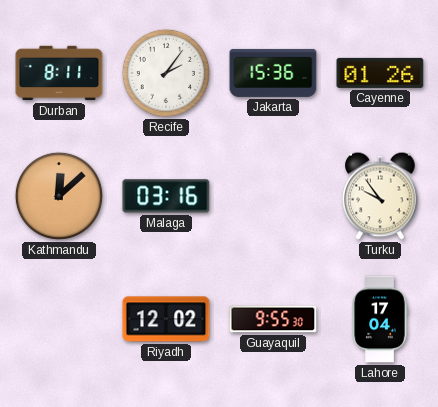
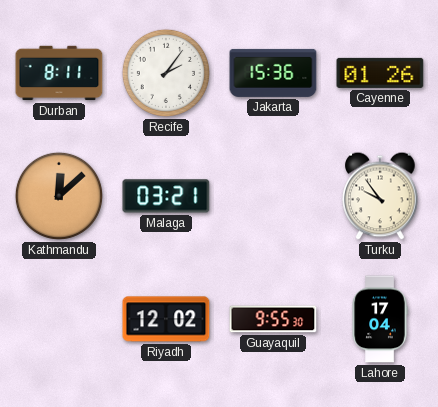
Malaga: 03:16 -> 03:21
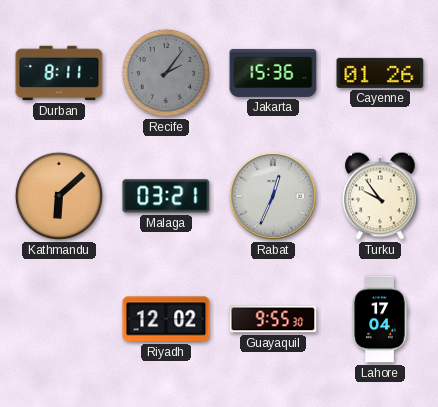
Recife dial: white -> grey
Kathmandu: 12:08 -> 6:08
Rabat: none -> 12:34
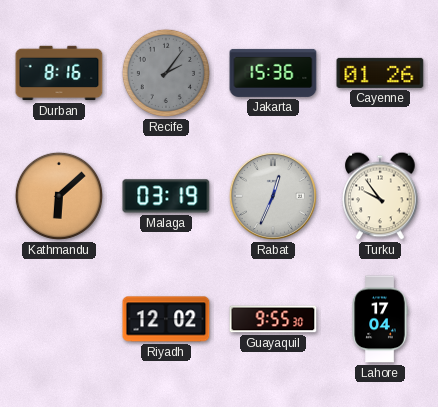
Durban: 8:11 -> 8:16
Malaga: 03:21 -> 03:19
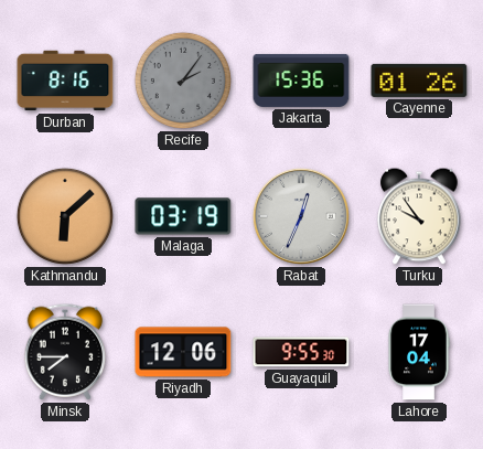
Minsk: none -> 7:45
Riyadh: 12:02 -> 12:06
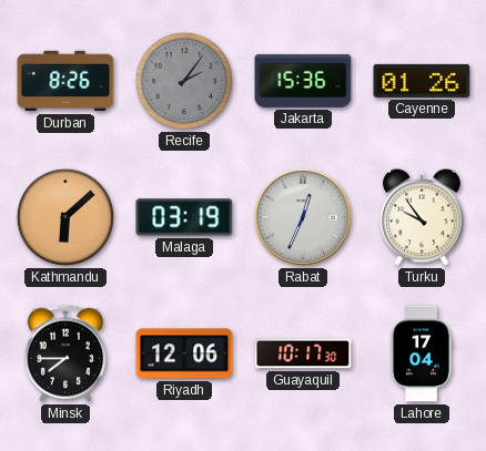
Durban: 8:16 -> 8:26
Guayaquil: 9:55 -> 10:17
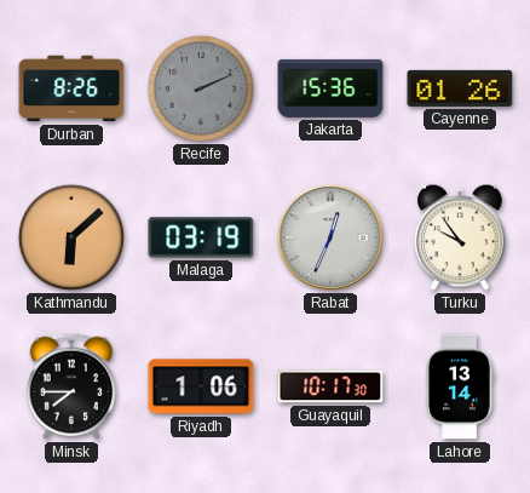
Recife: 2:06 -> 2:11
Riyadh: 12:06 -> 1:06
Lahore: 17:04 -> 13:14
